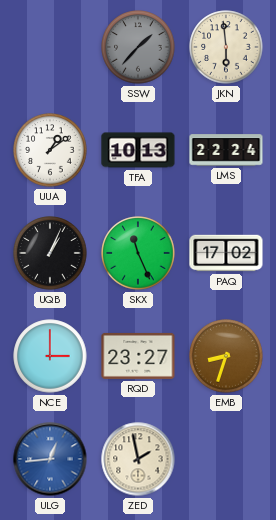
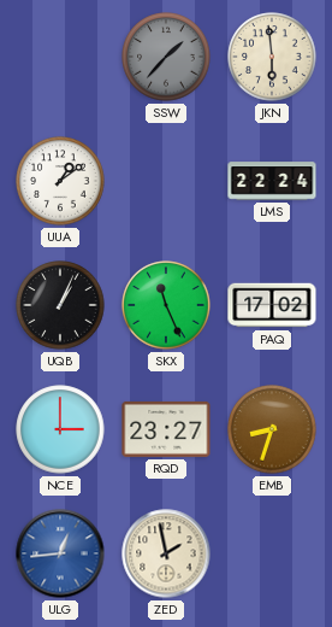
TFA: 10:13 -> none
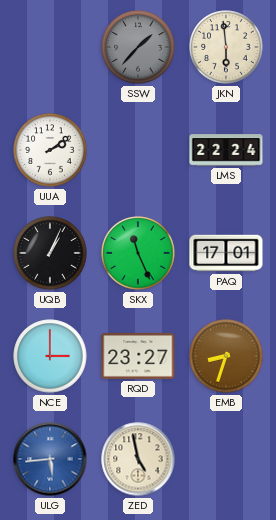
UUA: 1:09 -> 2:09
PAQ: 17:02 -> 17:01
ULG: 12:44 -> 5:44
ZED: 1:58 -> 4:58
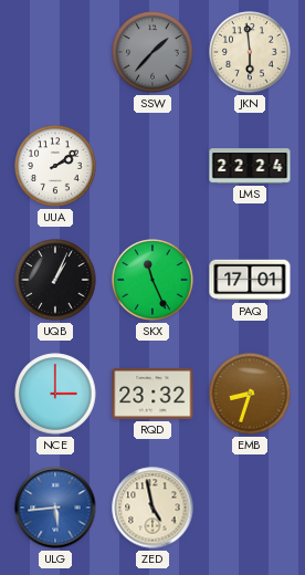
RQD: 23:27 -> 23:32
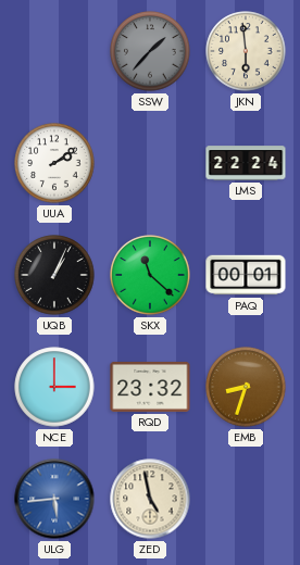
SKX: 11:26 -> 11:22
PAQ: 17:01 -> 00:01
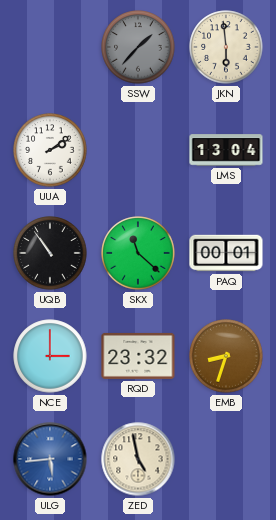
LMS: 22:24 -> 13:04
UQB: 1:04 -> 10:54
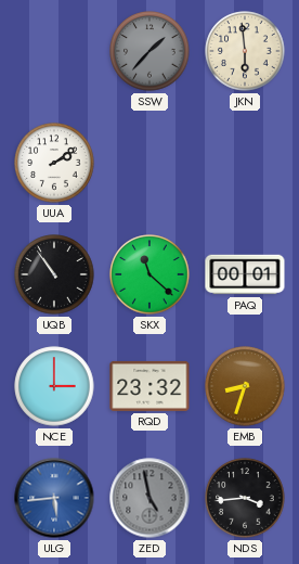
LMS: 13:04 -> none
ZED dial: cream -> grey
NDS: none -> 3:44
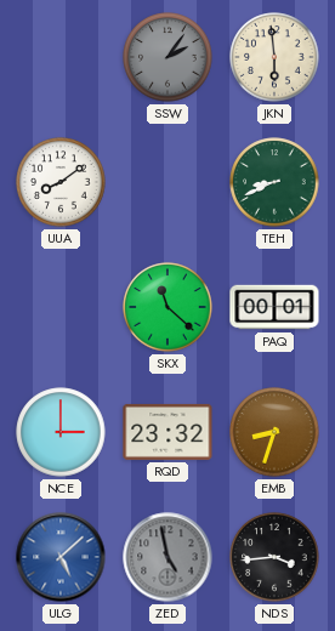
SSW: 1:37 -> 2:06
UUA: 2:09 -> 8:09
TEH: none -> 8:41
UQB: 10:54 -> none
ULG: 5:44 -> 5:08
